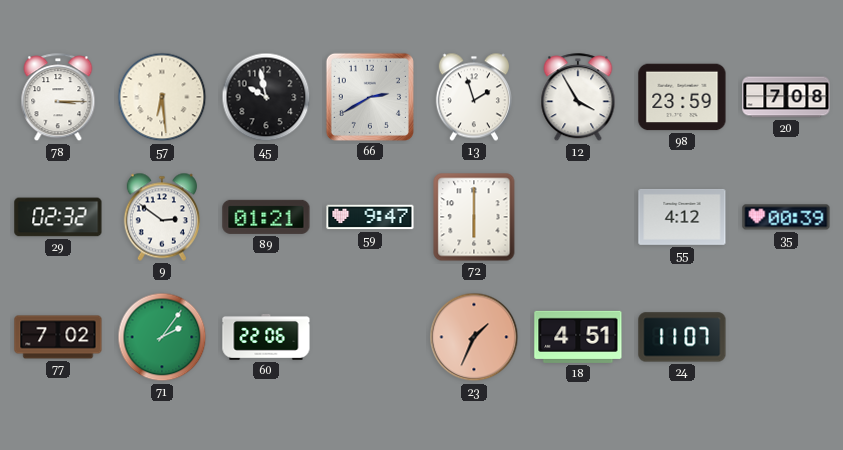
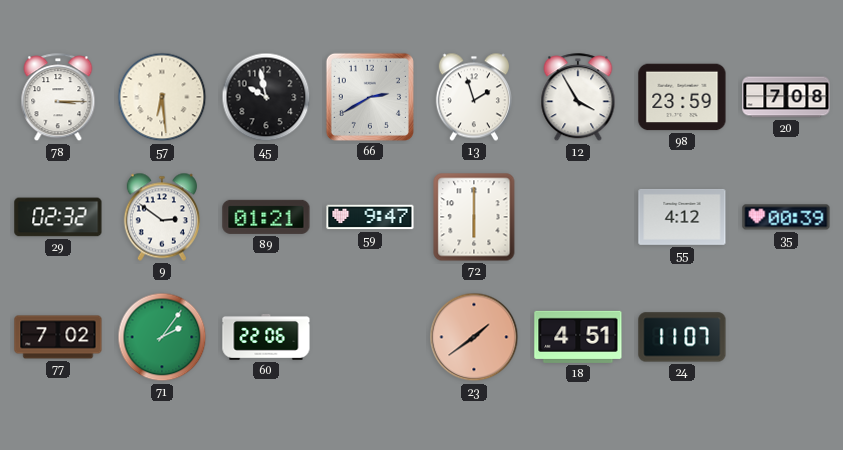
23: 1:34 -> 1:39
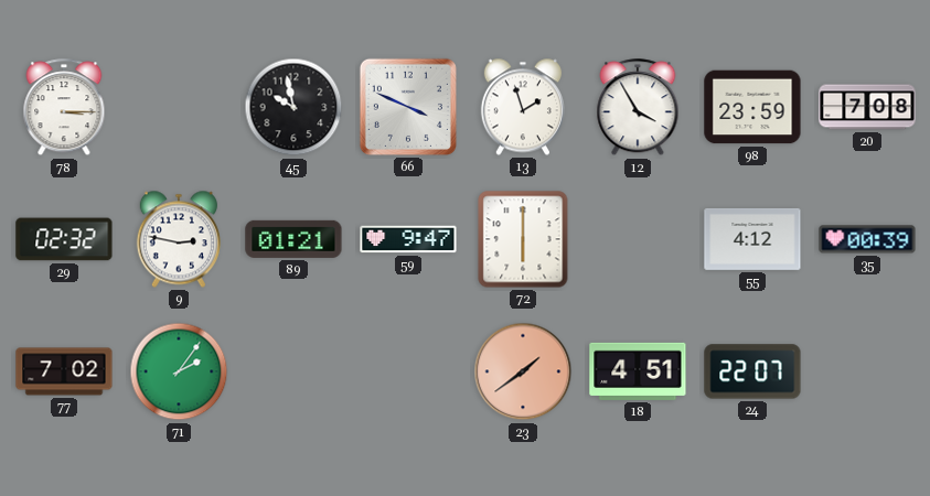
57: 6:29 -> none
66: 2:40 -> 3:49
9: 2:51 -> 2:47
60: 22:06 -> none
24: 11:07 -> 22:07
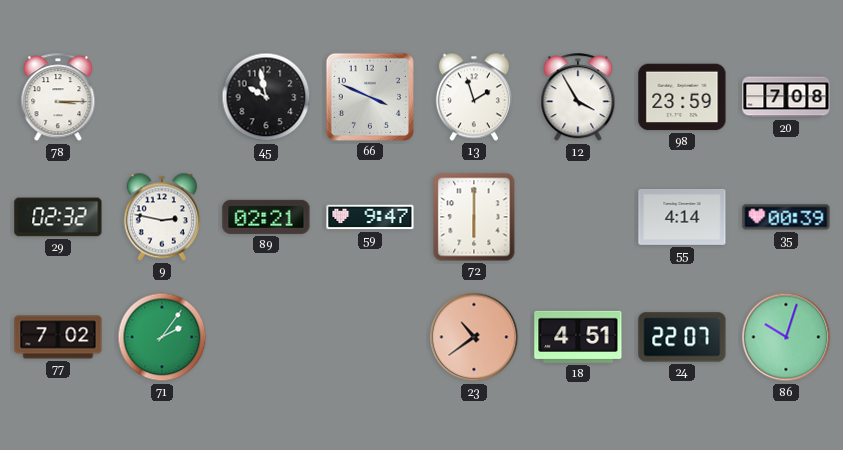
89: 01:21 -> 02:21
55: 4:12 -> 4:14
23: 1:39 -> 10:39
86: none -> 10:03
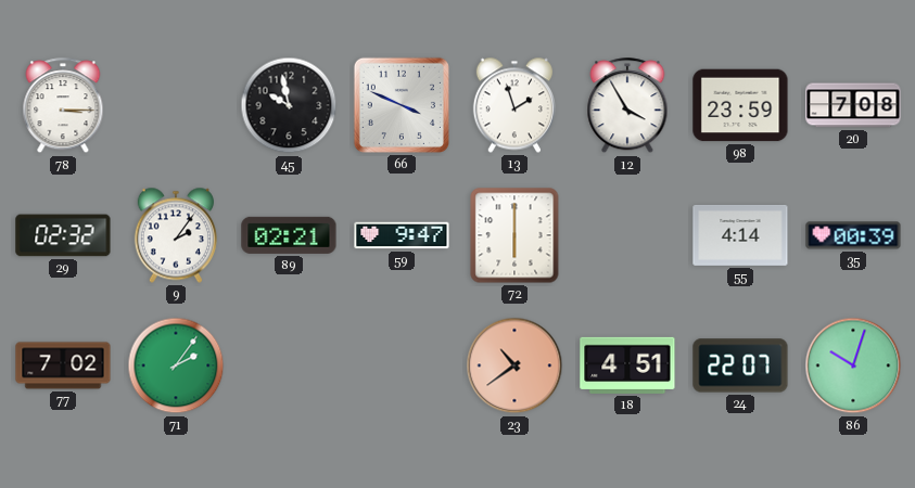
9: 2:47 -> 2:06
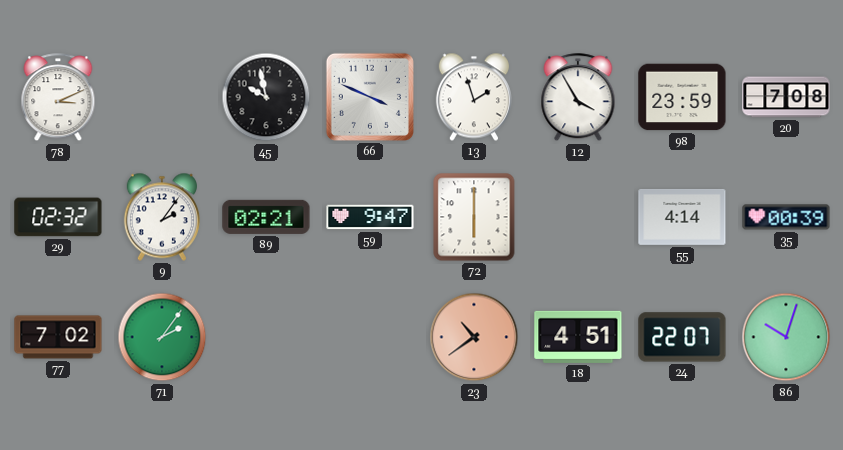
78: 3:15 -> 3:11
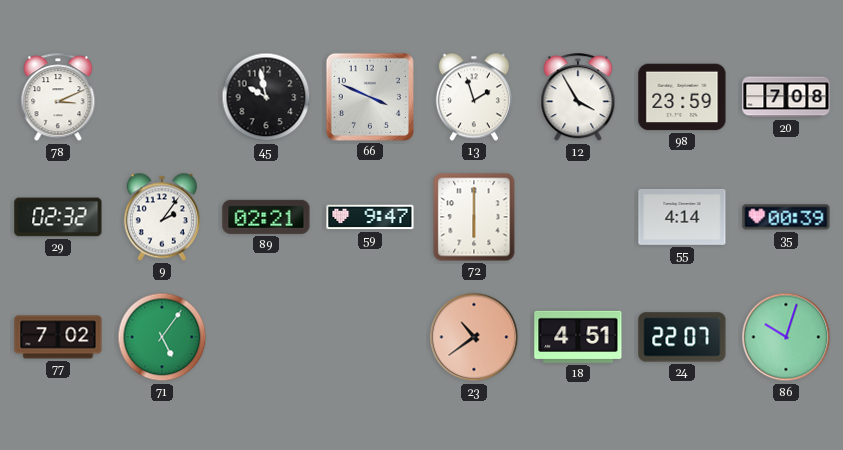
71: 2:06 -> 5:06
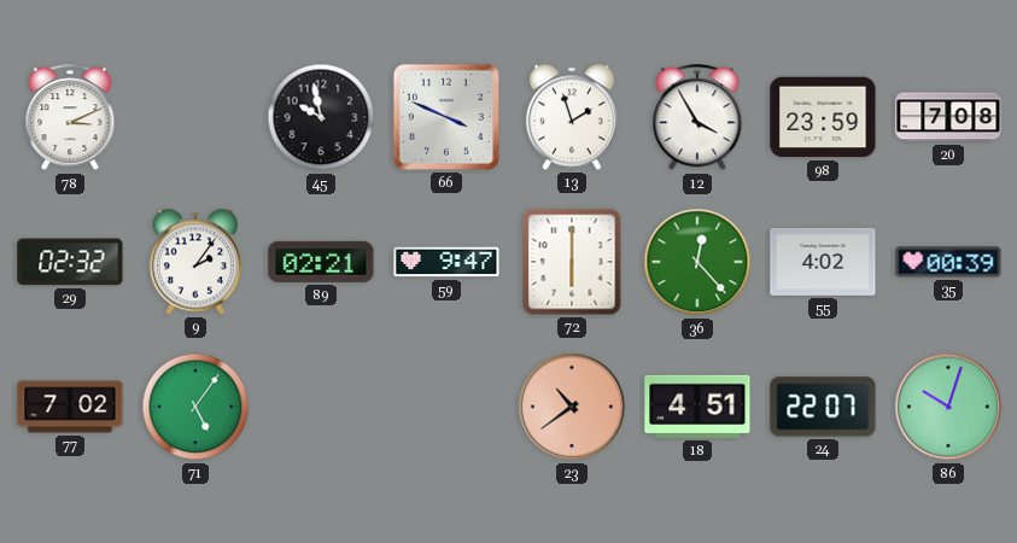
36: none -> 12:23
55: 4:14 -> 4:02
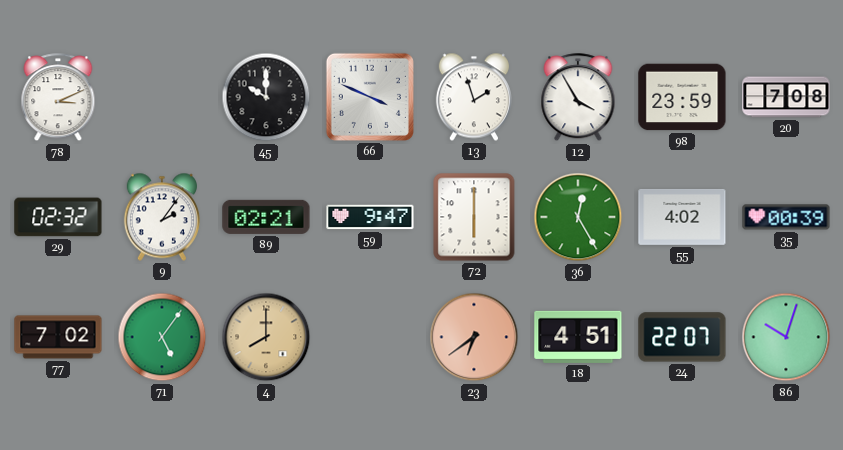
45: 9:58 -> 10:00
36: 12:23 -> 12:25
4: none -> 8:00
23: 10:39 -> 6:39
